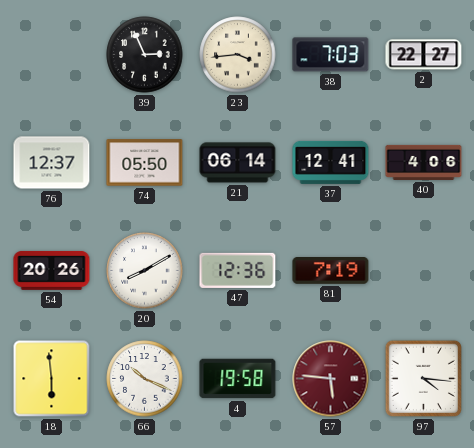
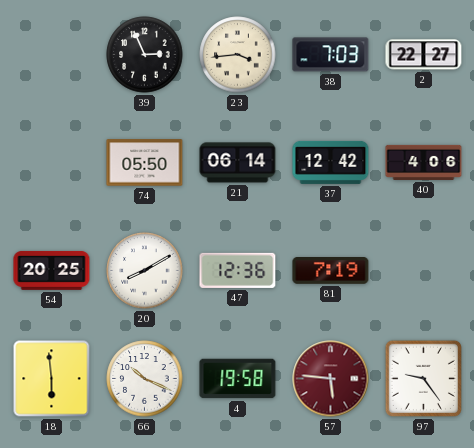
76: 12:37 -> none
37: 12:41 -> 12:42
54: 20:26 -> 20:25
97: 4:16 -> 9:24
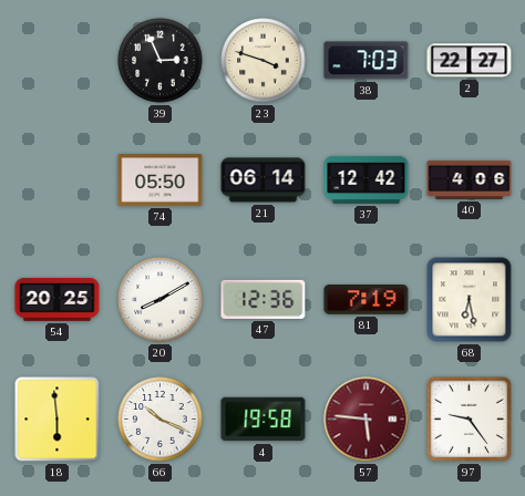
23: 3:44 -> 3:48
68: none -> 6:28
